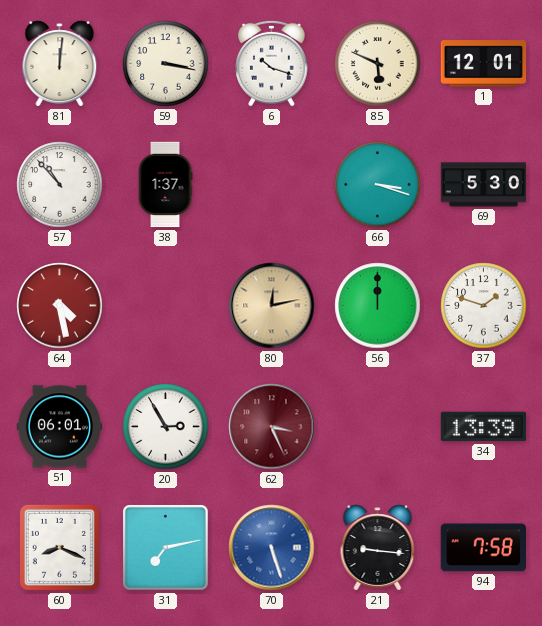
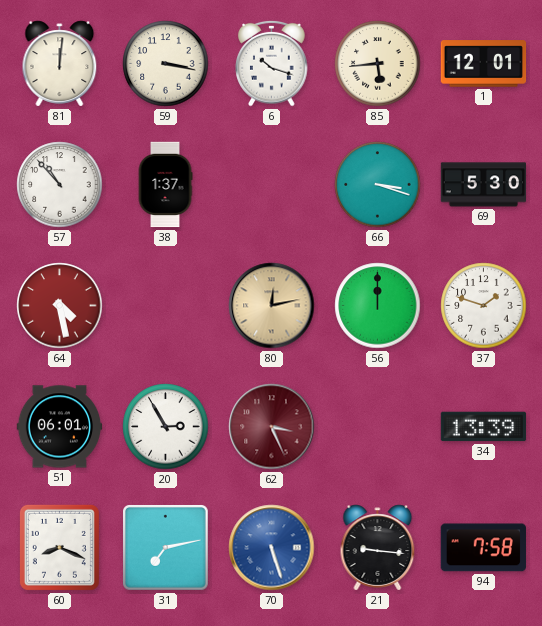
85: 5:49 -> 5:44
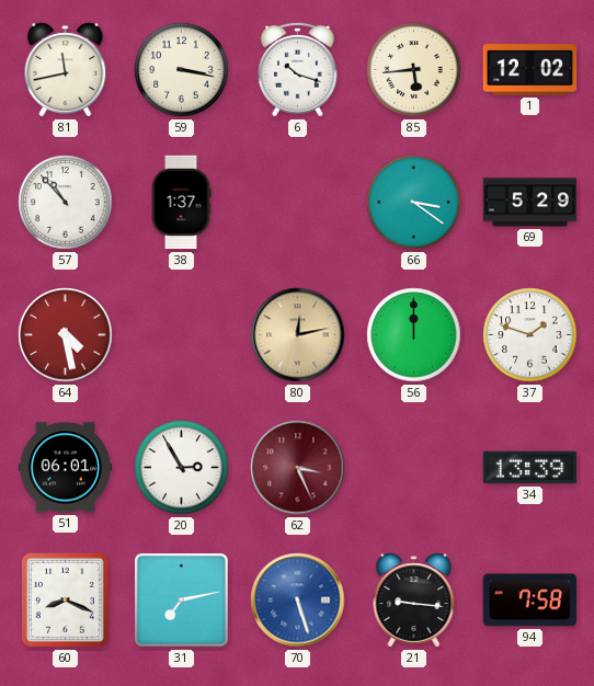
81: 12:01 -> 11:43
1: 12:01 -> 12:02
66: 3:18 -> 3:21
69: 5:30 -> 5:29
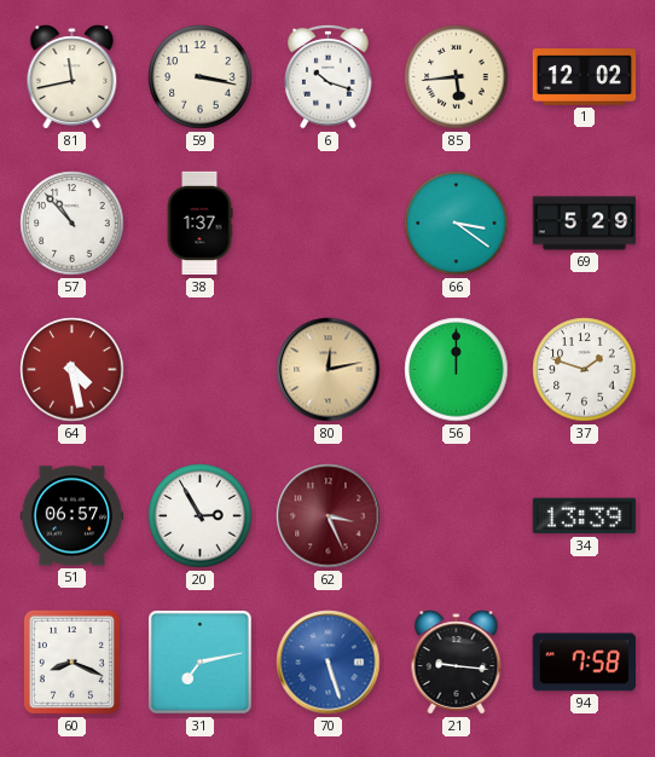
51: 06:01 -> 06:57
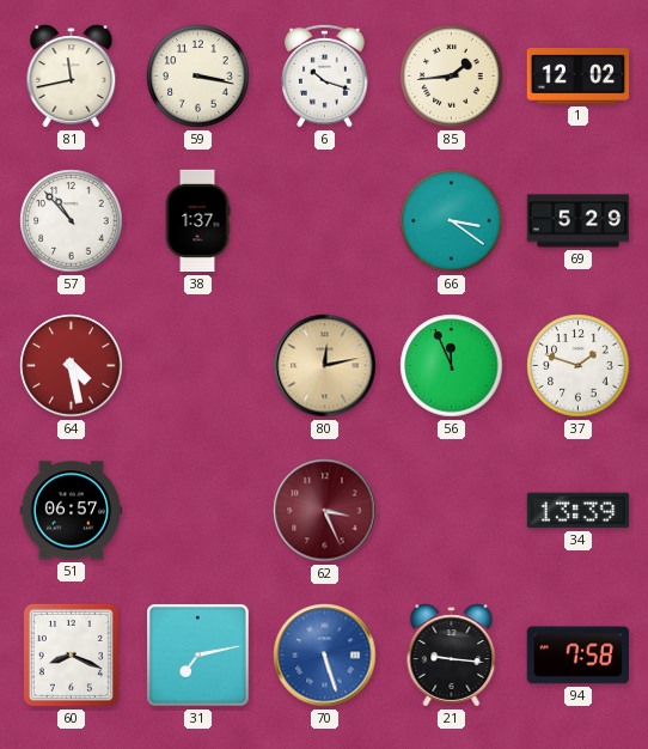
85: 5:44 -> 1:44
56: 12:00 -> 11:56
20: 2:55 -> none
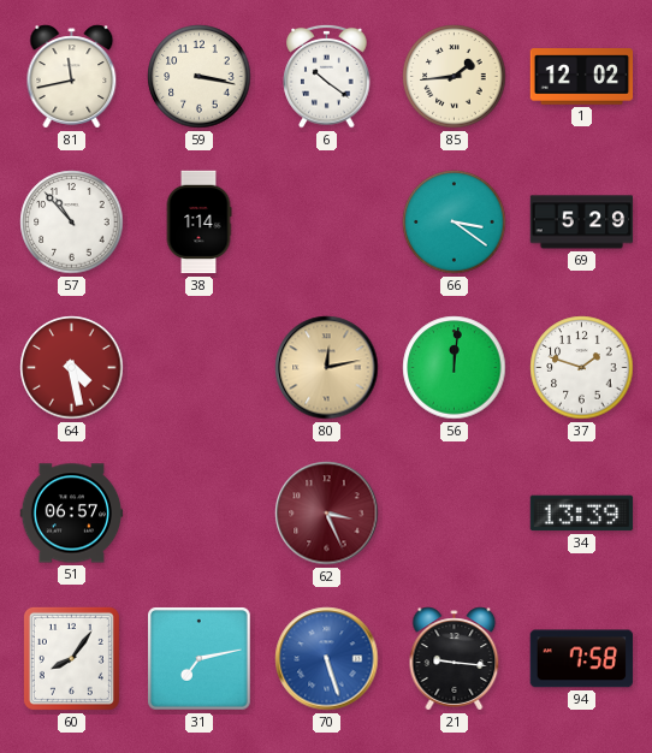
6: 10:18 -> 10:21
38: 1:37 -> 1:14
56: 11:56 -> 12:01
60: 8:19 -> 8:06
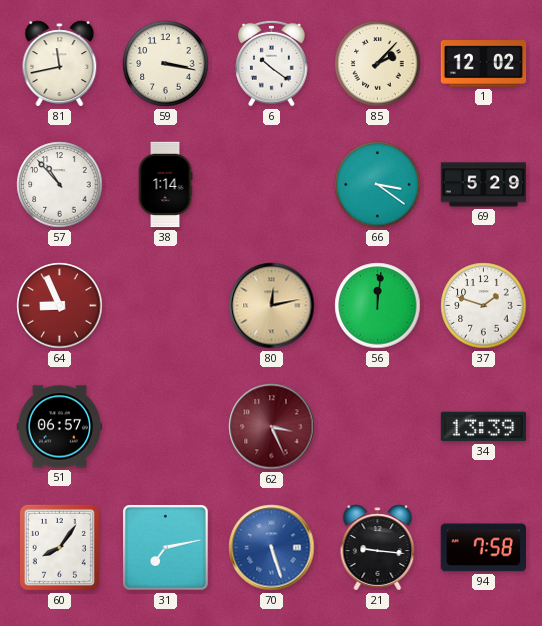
85: 1:44 -> 2:07
64: 4:28 -> 8:56
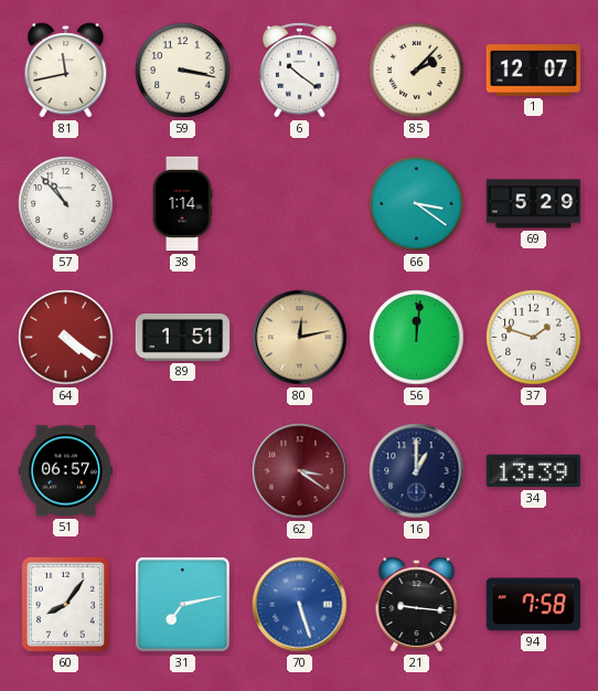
1: 12:02 -> 12:07
64: 8:56 -> 4:21
89: none -> 1:51
62: 3:26 -> 3:21
16: none -> 1:00
